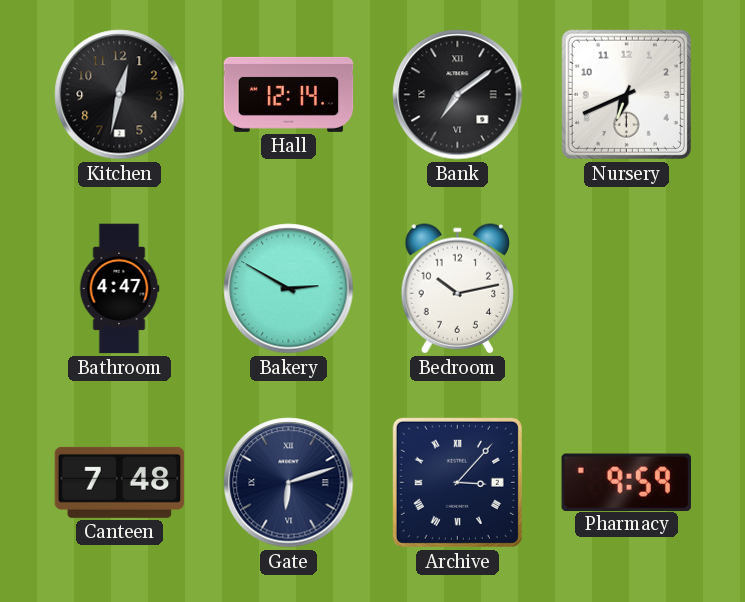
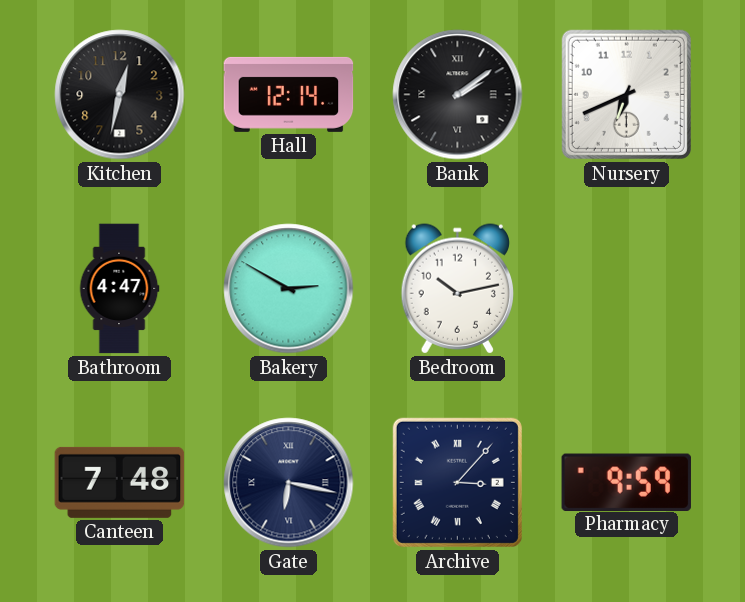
Bank: 7:09 -> 2:09
Gate: 6:12 -> 6:17
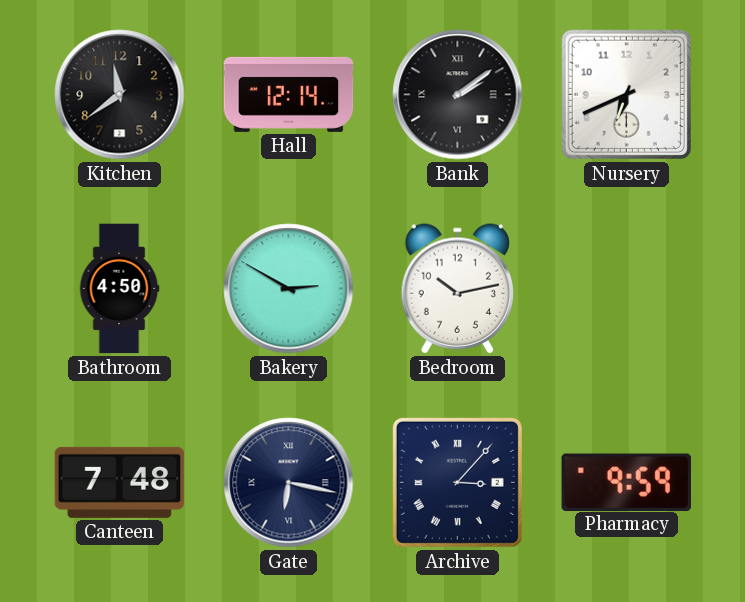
Kitchen: 12:32 -> 11:39
Bathroom: 4:47 -> 4:50
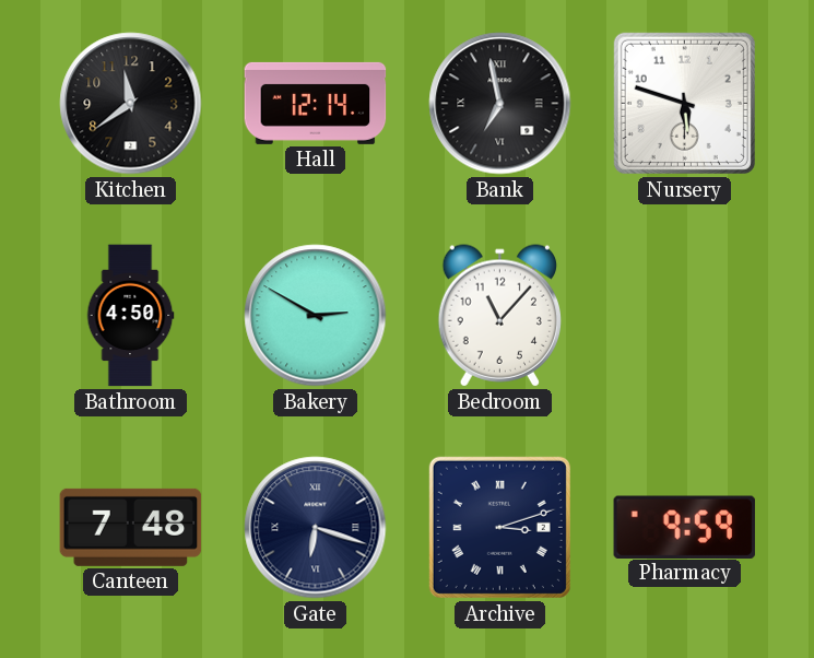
Bank: 2:09 -> 6:58
Nursery: 6:41 -> 5:48
Bedroom: 10:13 -> 11:07
Gate: 6:17 -> 6:18
Archive: 3:07 -> 3:12
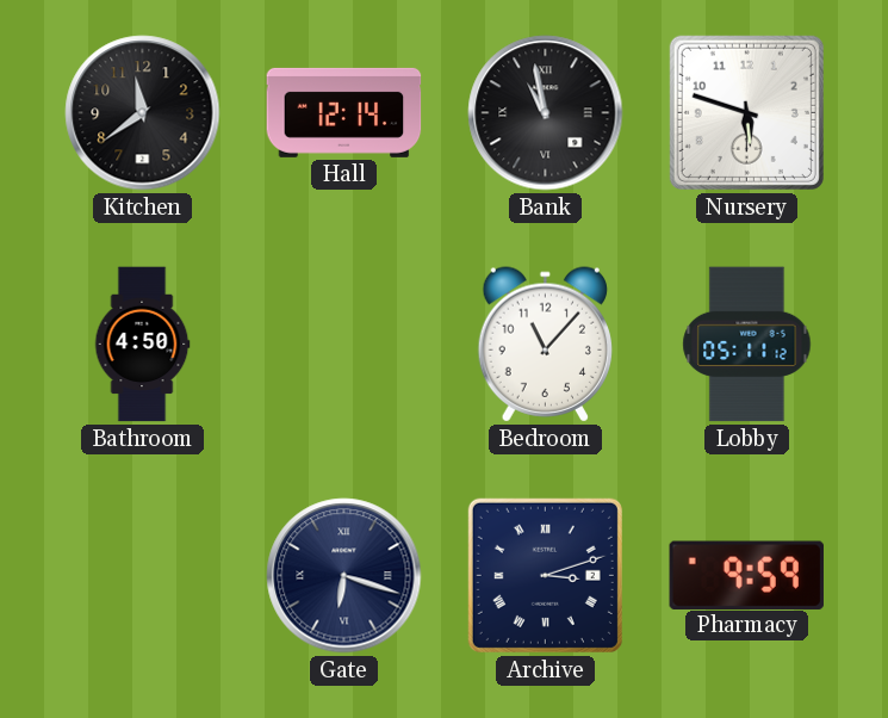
Bank: 6:58 -> 10:58
Bakery: 2:50 -> none
Lobby: none -> 05:11
Canteen: 7:48 -> none
